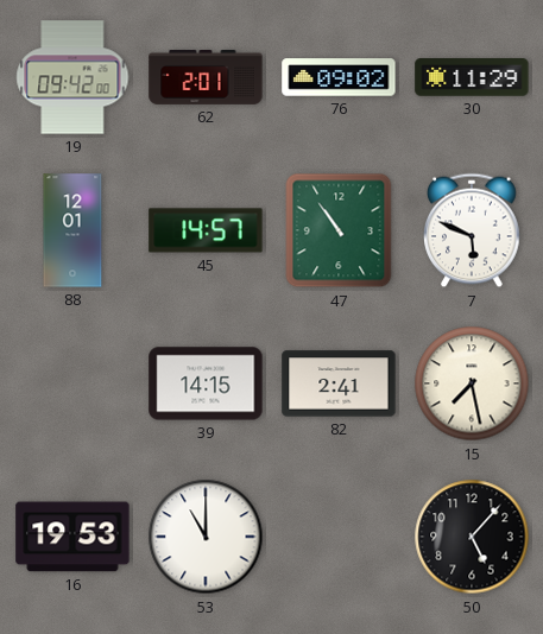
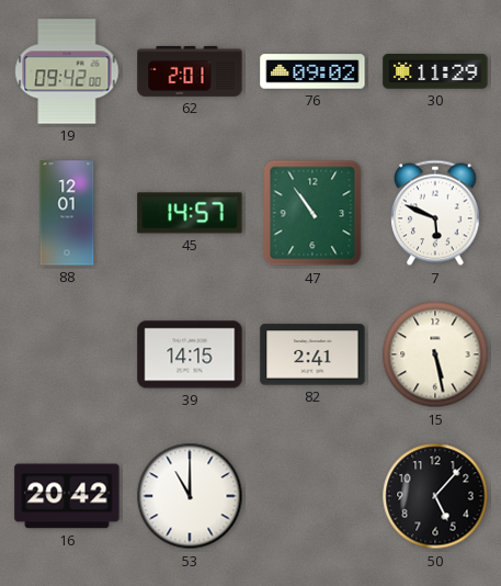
15: 7:28 -> 5:28
16: 19:53 -> 20:42
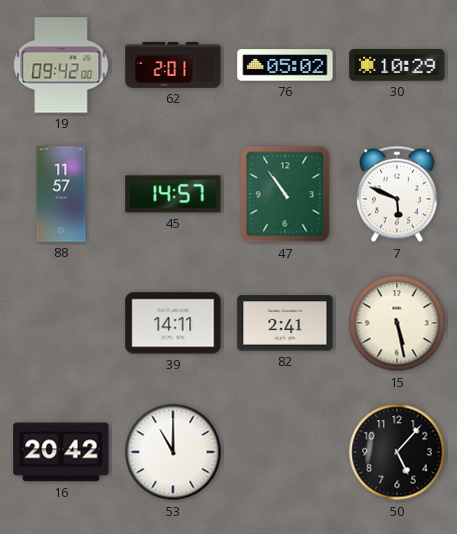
76: 09:02 -> 05:02
30: 11:29 -> 10:29
88: 12:01 -> 11:57
39: 14:15 -> 14:11
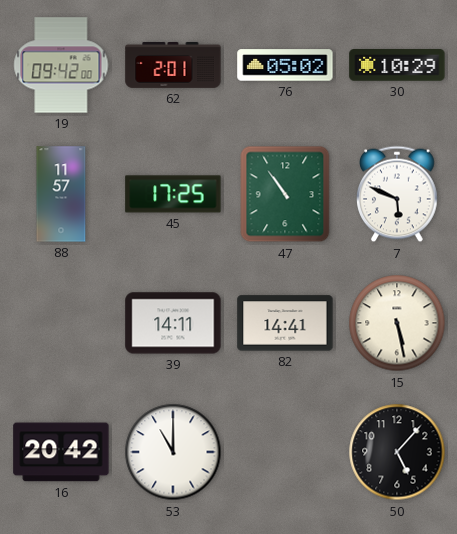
45: 14:57 -> 17:25
82: 2:41 -> 14:41
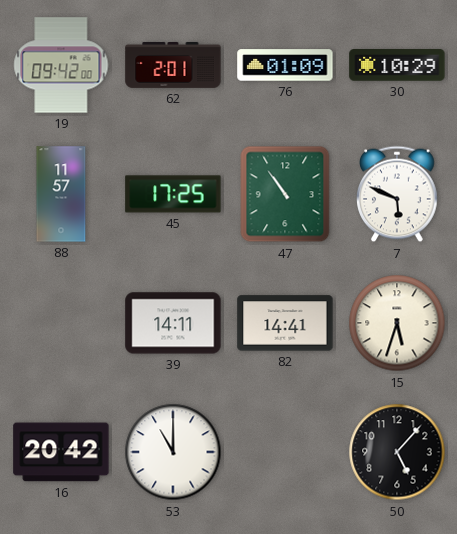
76: 05:02 -> 01:09
15: 5:28 -> 5:33
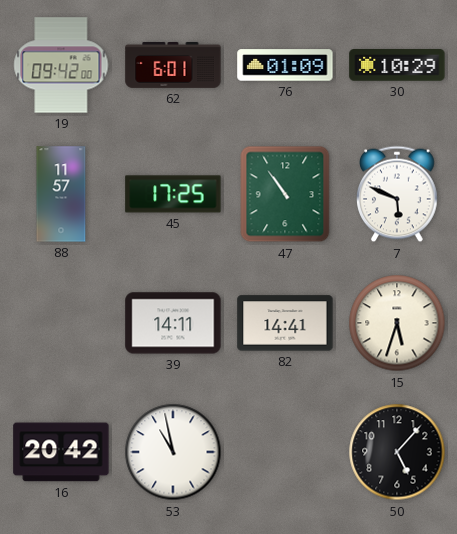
62: 2:01 -> 6:01
53: 11:00 -> 10:58
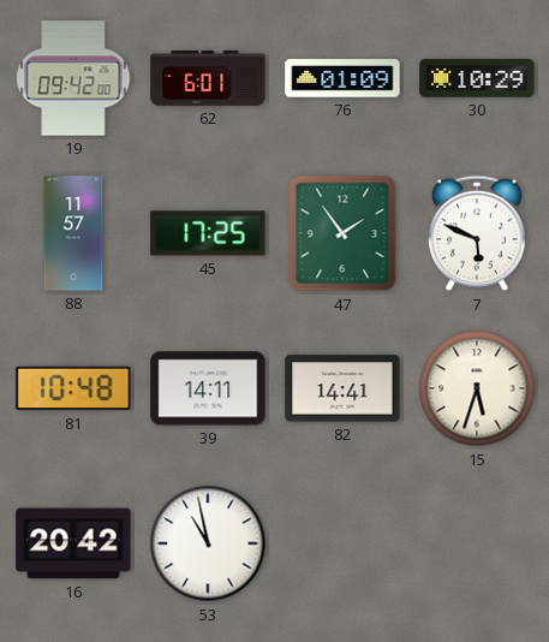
47: 10:54 -> 1:54
81: none -> 10:48
50: 5:07 -> none
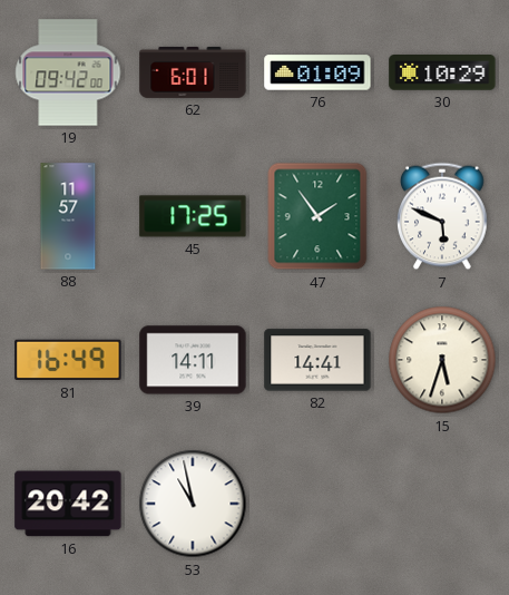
81: 10:48 -> 16:49
